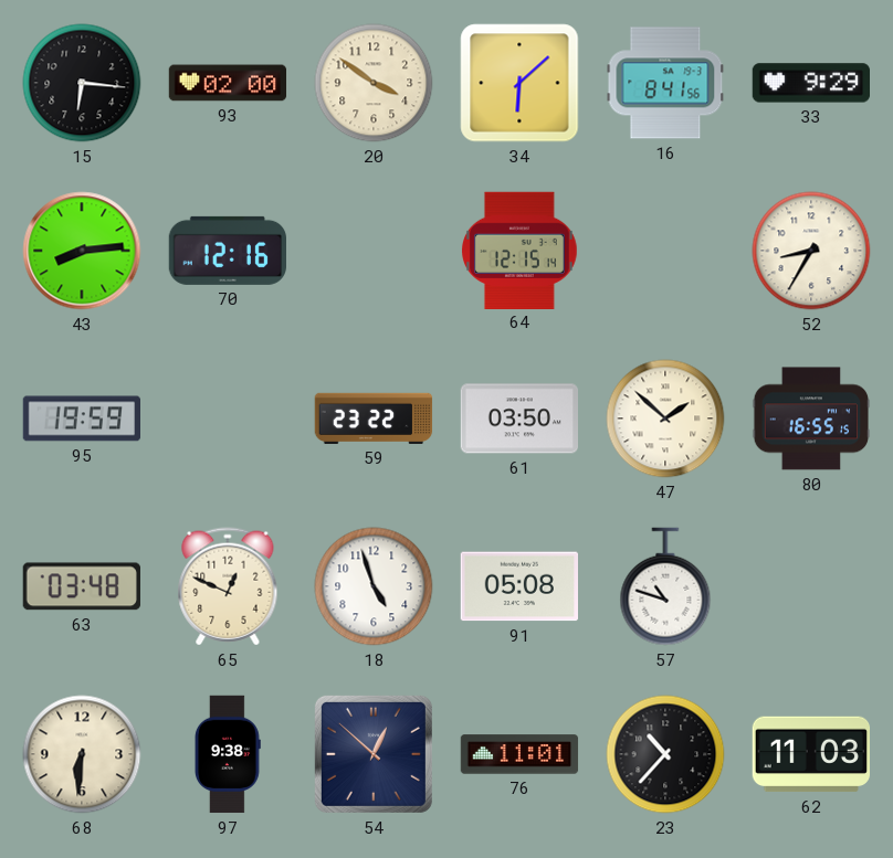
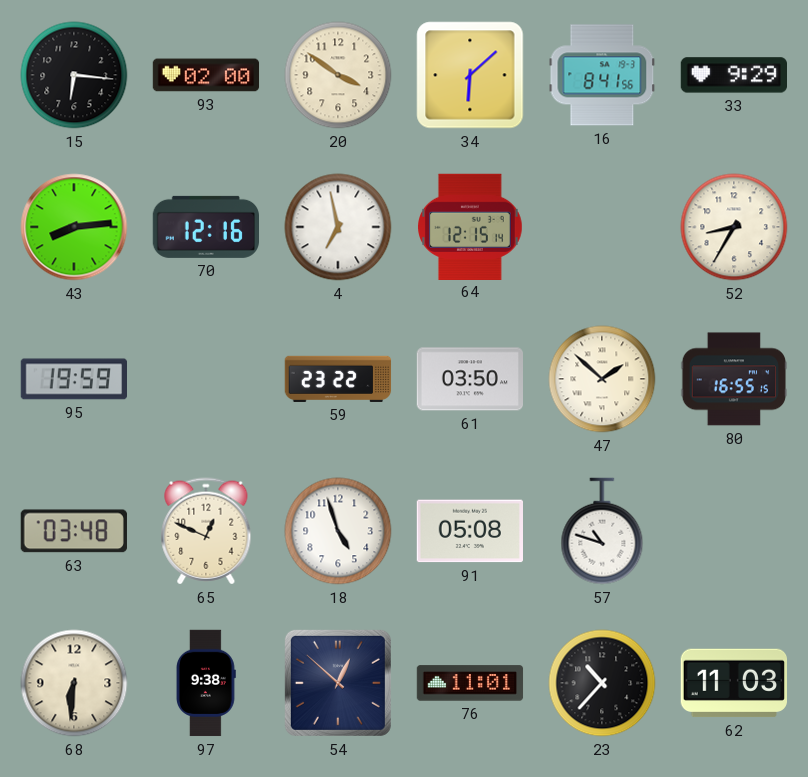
4: none -> 6:58
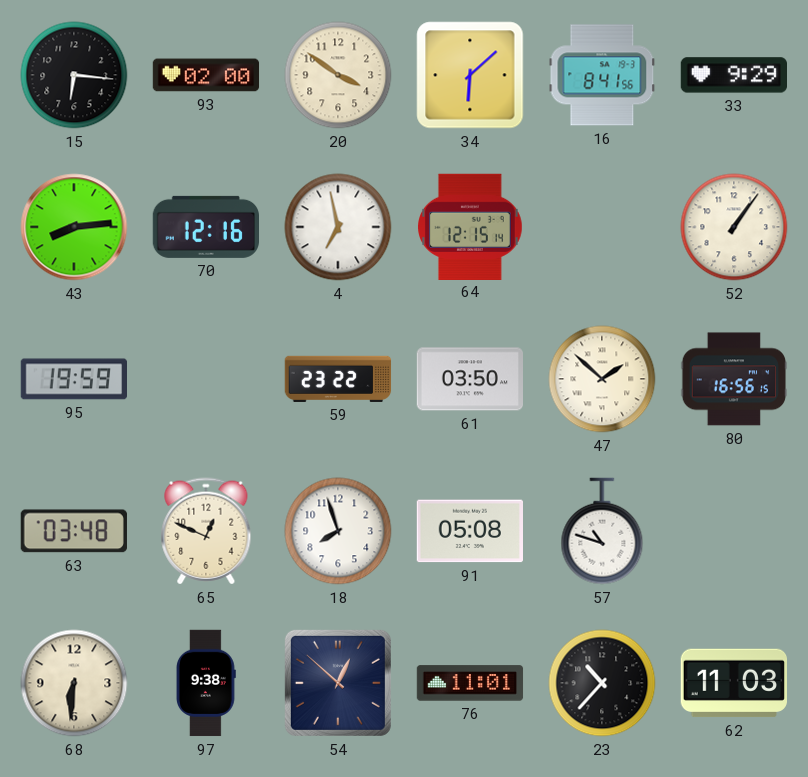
52: 8:35 -> 1:06
80: 16:55 -> 16:56
18: 4:57 -> 7:57
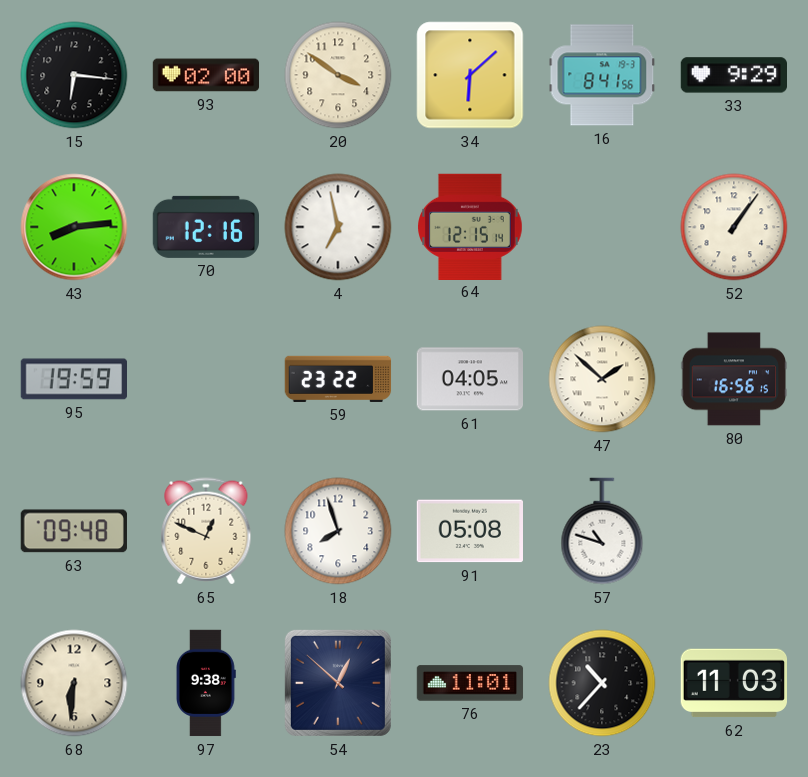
61: 03:50 -> 04:05
63: 03:48 -> 09:48
